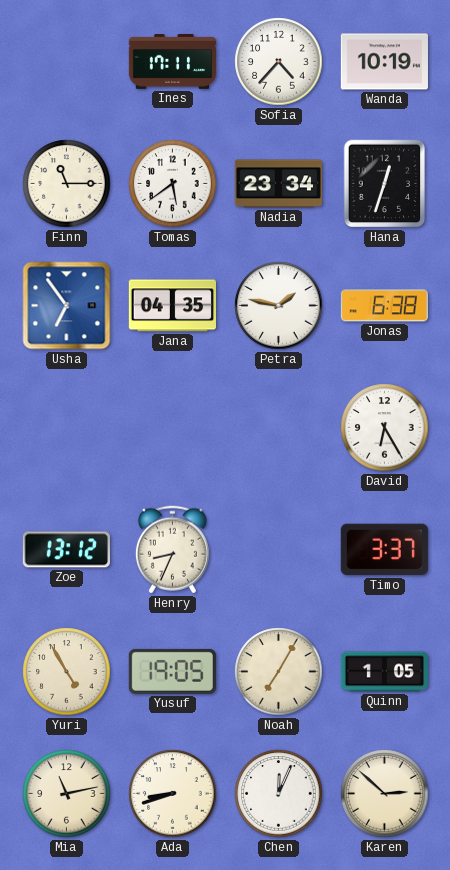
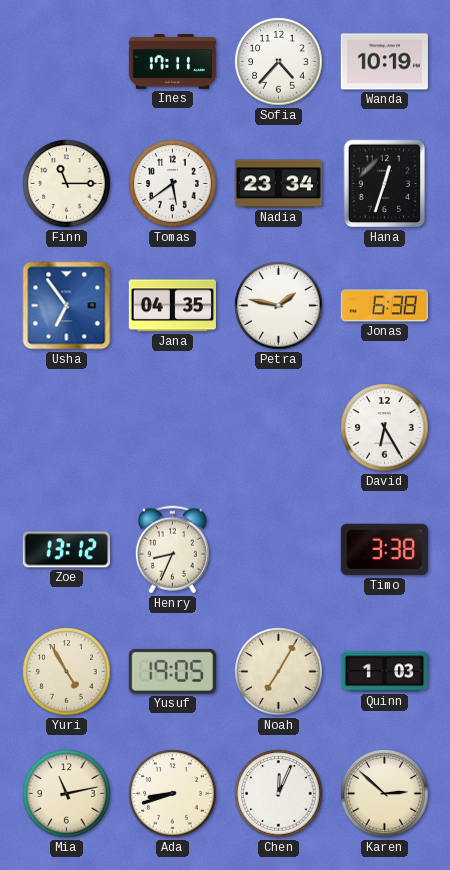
Timo: 3:37 -> 3:38
Quinn: 1:05 -> 1:03
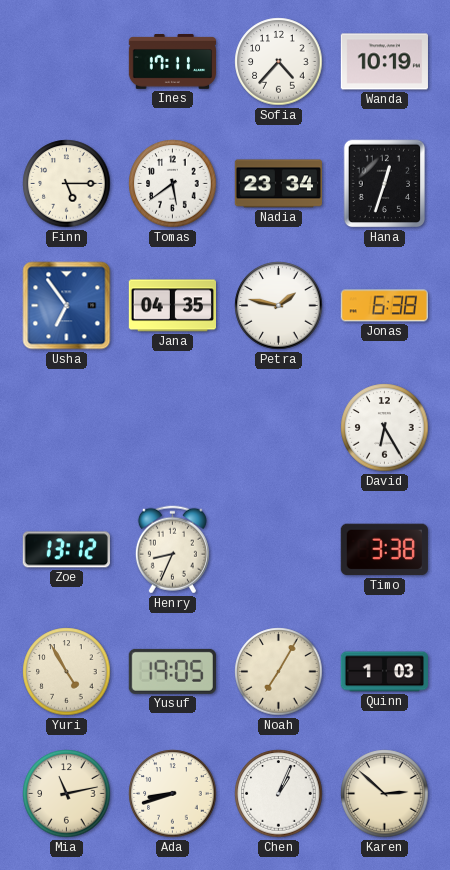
Finn: 11:15 -> 5:15
Chen: 12:04 -> 1:04
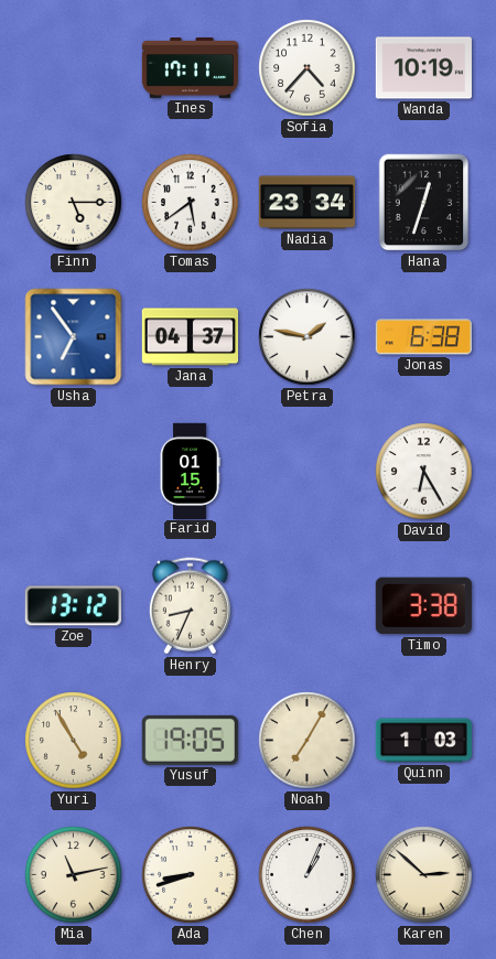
Jana: 04:35 -> 04:37
Farid: none -> 01:15
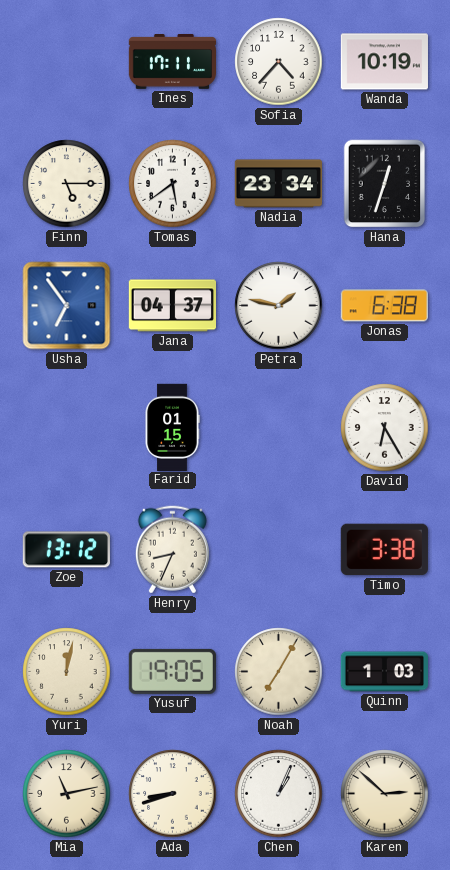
Yuri: 4:55 -> 12:02
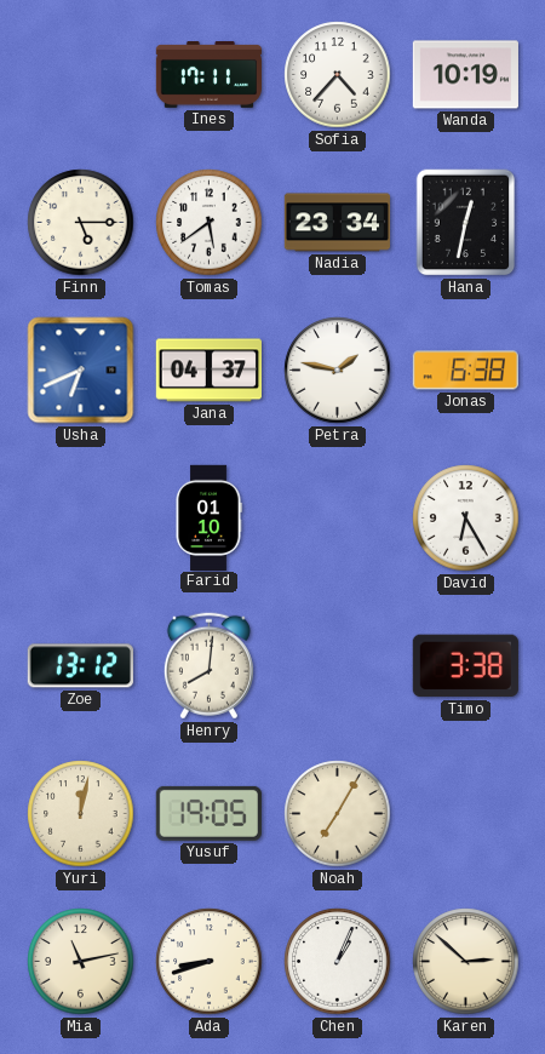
Hana: 12:33 -> 12:32
Usha: 6:54 -> 6:41
Farid: 01:15 -> 01:10
Henry: 8:34 -> 8:01
Quinn: 1:03 -> none
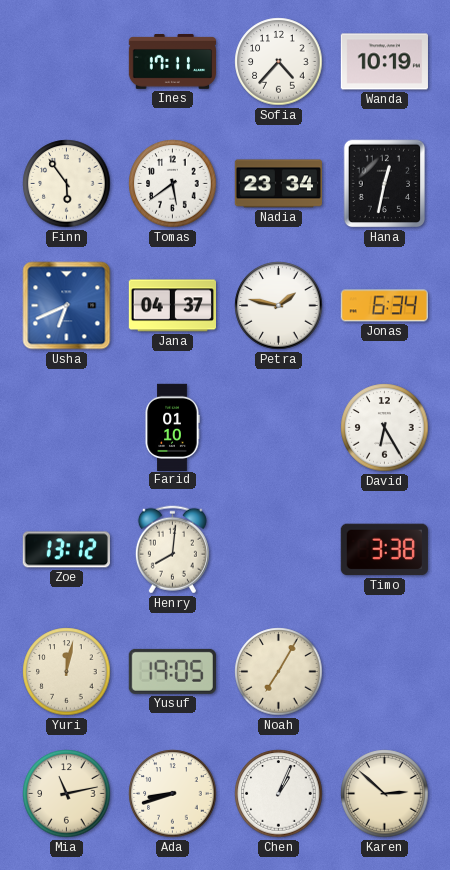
Finn: 5:15 -> 5:54
Jonas: 6:38 -> 6:34
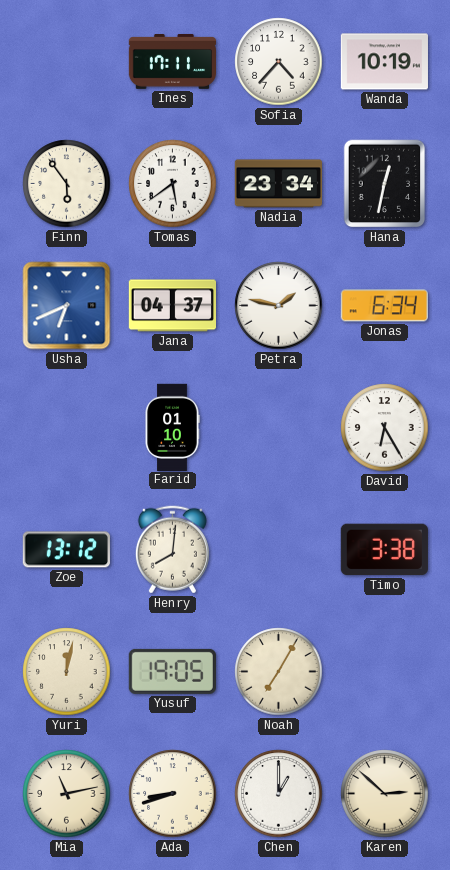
Chen: 1:04 -> 1:00
